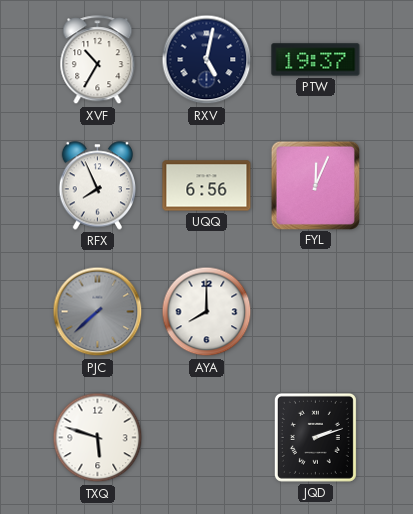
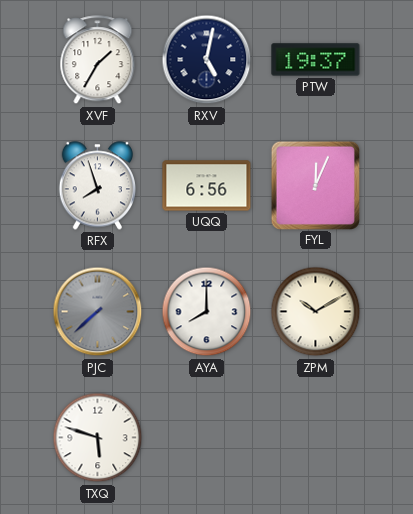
XVF: 10:35 -> 1:35
RFX: 7:56 -> 7:57
ZPM: none -> 10:10
JQD: 2:12 -> none
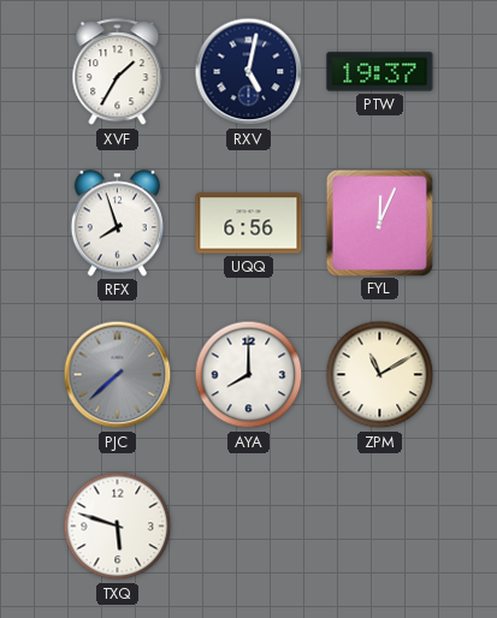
ZPM: 10:10 -> 11:10
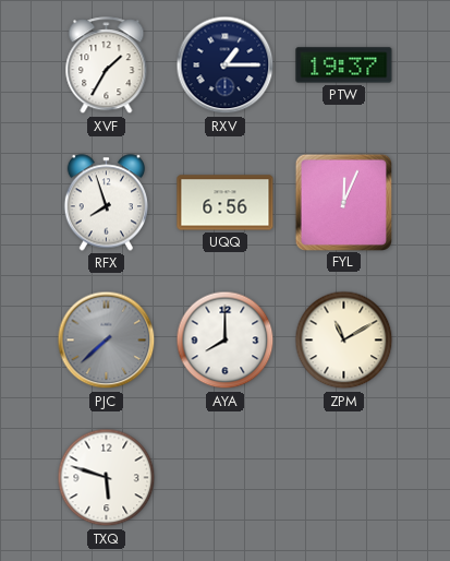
RXV: 5:02 -> 1:15
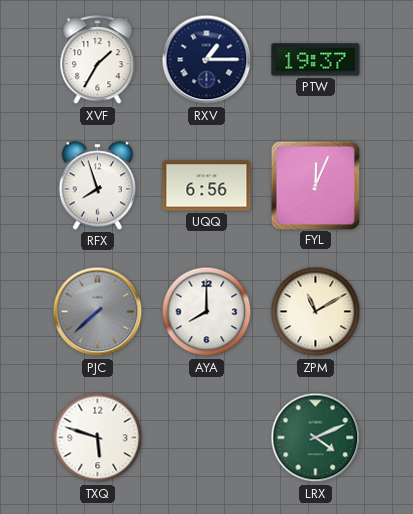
LRX: none -> 4:11
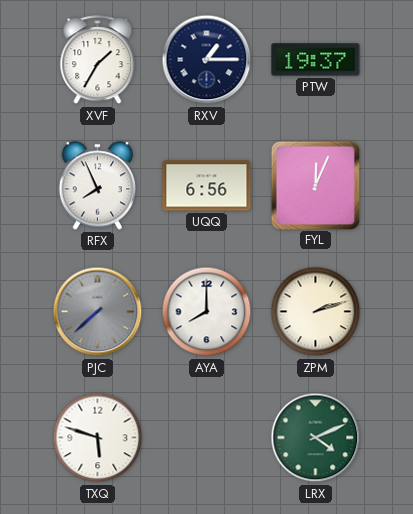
RFX: 7:57 -> 7:56
ZPM: 11:10 -> 2:12
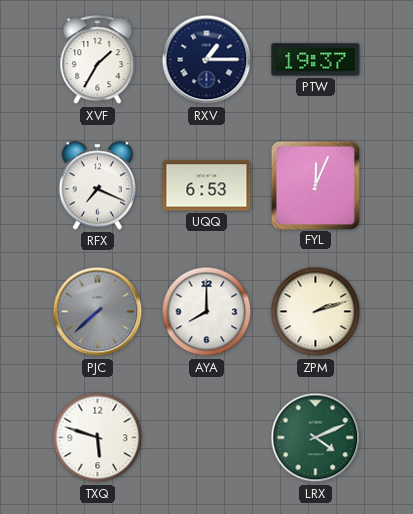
RFX: 7:56 -> 7:19
UQQ: 6:56 -> 6:53
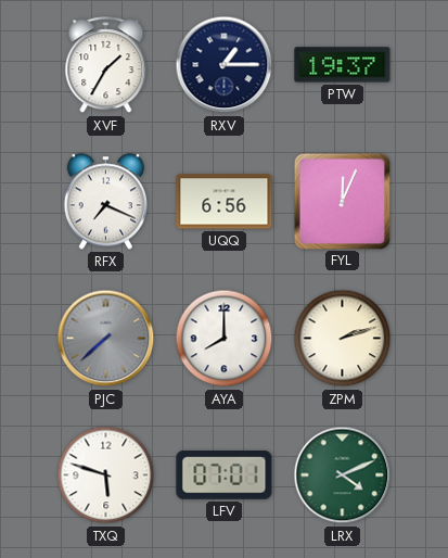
UQQ: 6:53 -> 6:56
LFV: none -> 07:01
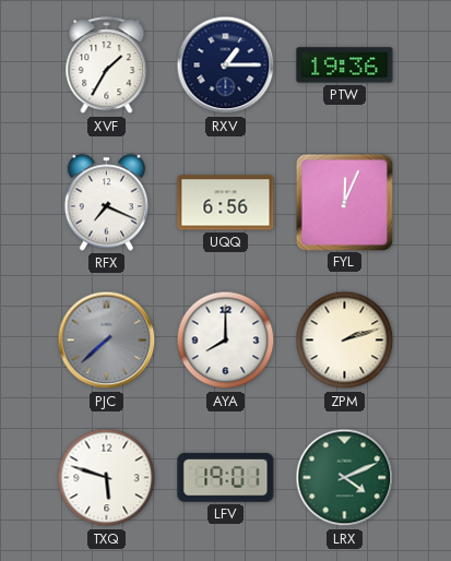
PTW: 19:37 -> 19:36
LFV: 07:01 -> 19:01
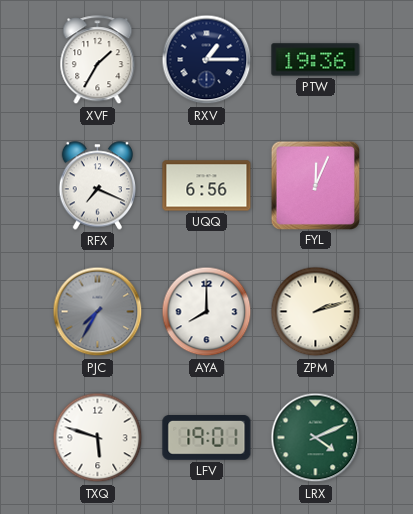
PJC: 7:38 -> 7:35
